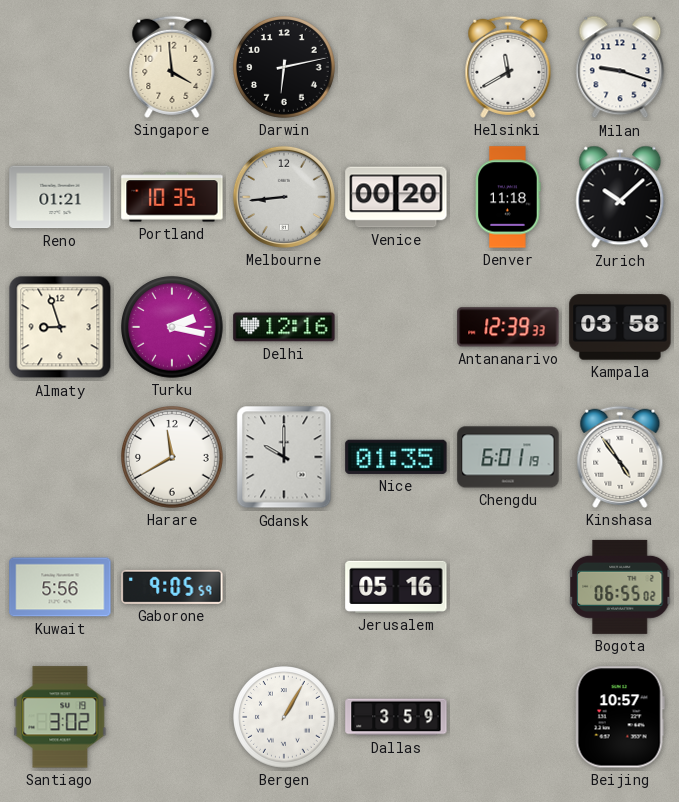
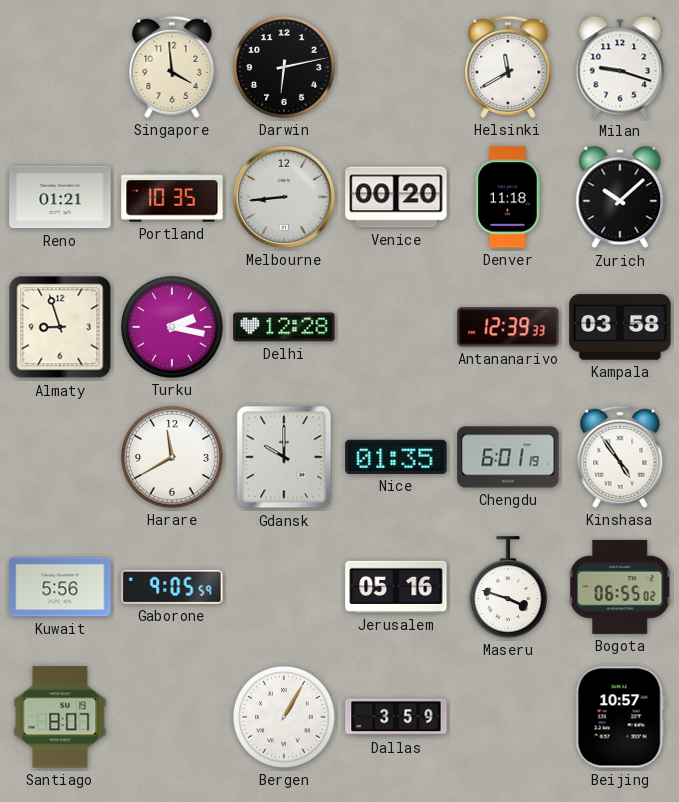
Delhi: 12:16 -> 12:28
Maseru: none -> 3:48
Santiago: 3:02 -> 8:07
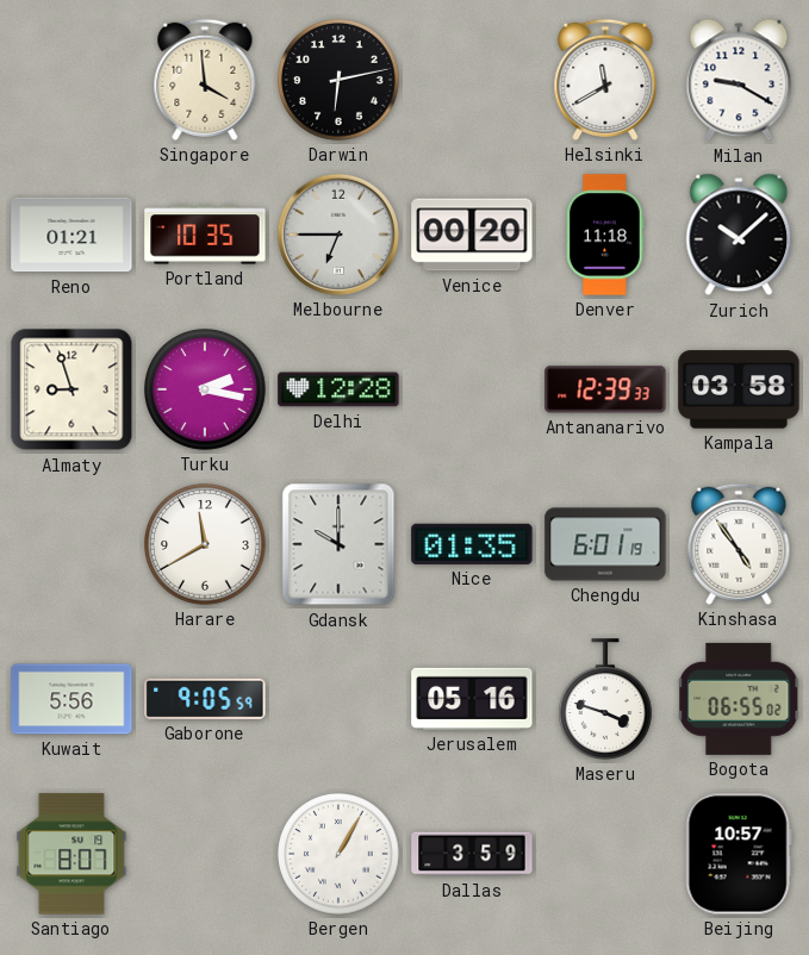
Milan: 9:18 -> 9:20
Melbourne: 8:44 -> 6:45
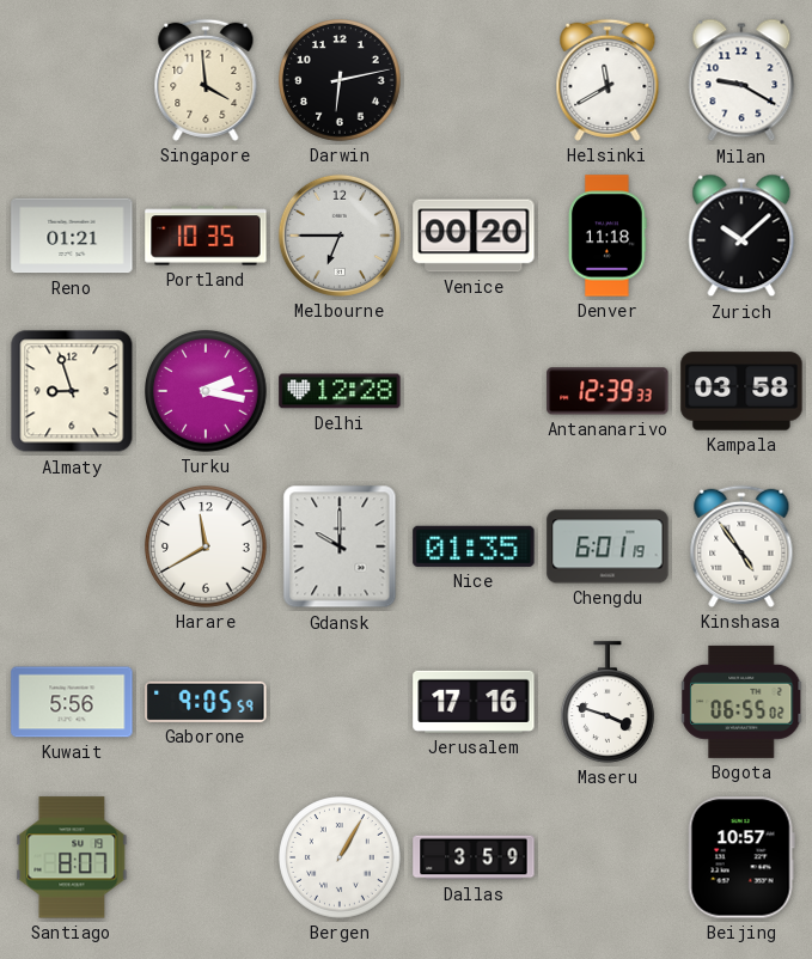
Jerusalem: 05:16 -> 17:16
